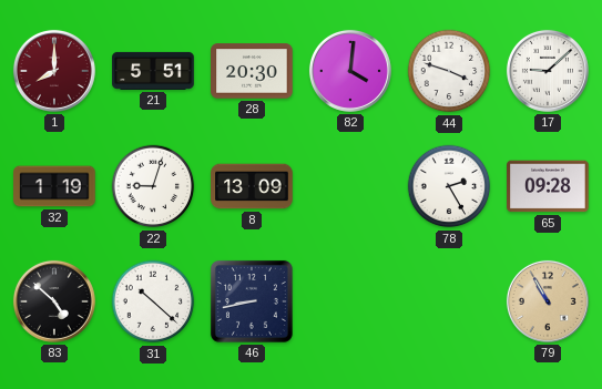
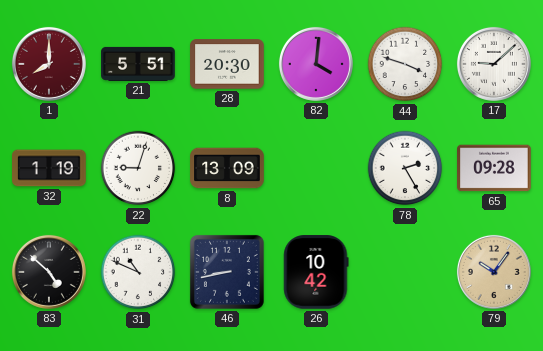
31: 10:22 -> 10:49
26: none -> 10:42
79: 10:55 -> 10:06
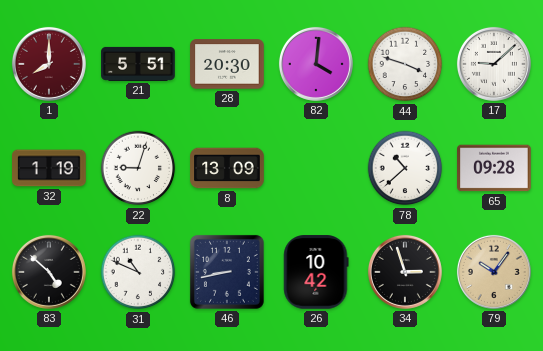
78: 2:25 -> 10:38
34: none -> 2:57
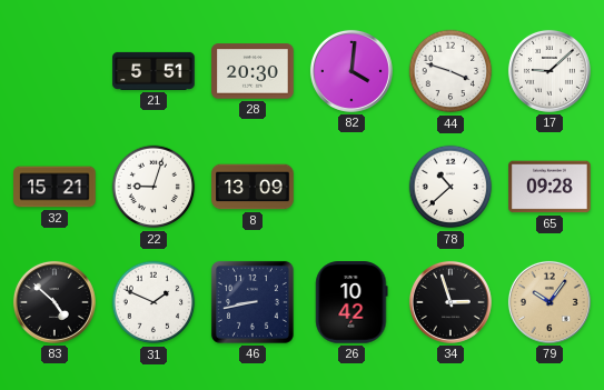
1: 8:00 -> none
32: 1:19 -> 15:21
31: 10:49 -> 1:49
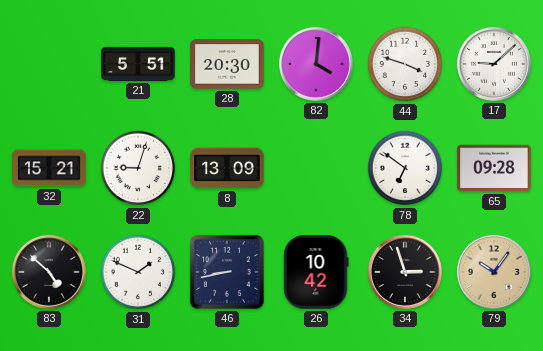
78: 10:38 -> 6:51
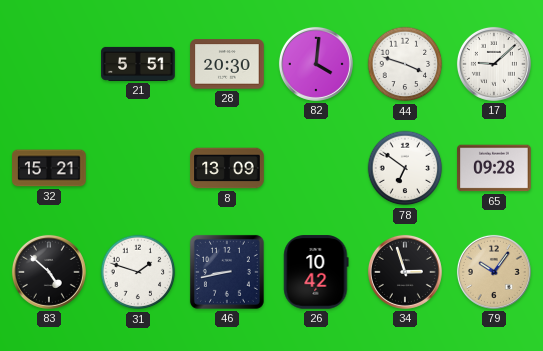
22: 9:03 -> none
31: 1:49 -> 1:48
